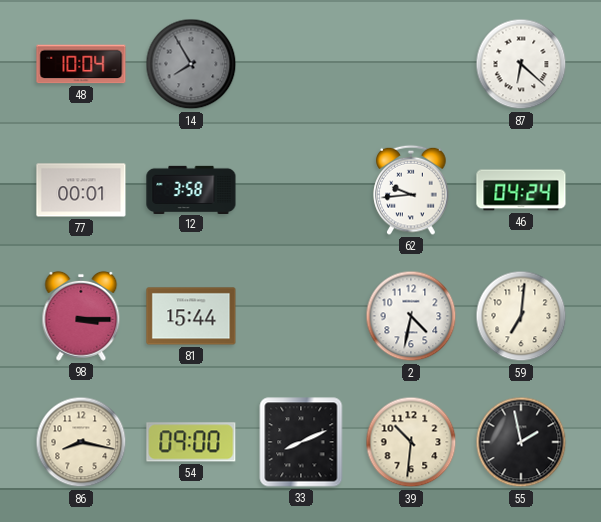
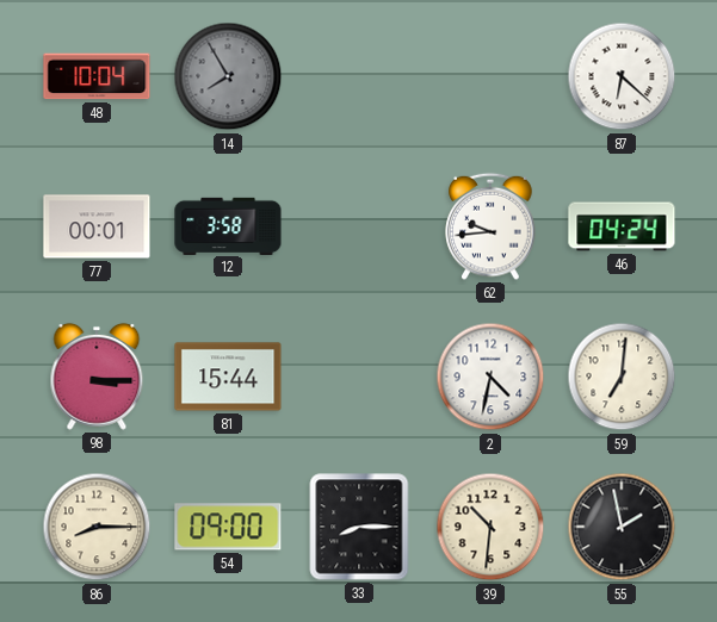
86: 8:17 -> 8:15
33: 8:11 -> 8:15
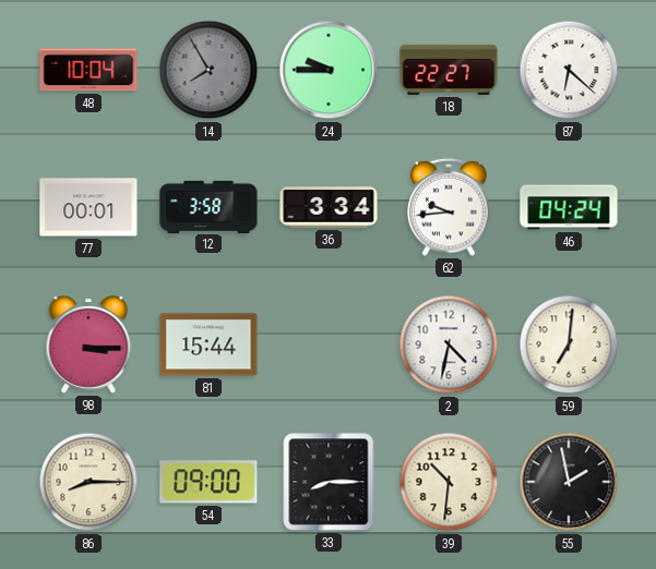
24: none -> 9:45
18: none -> 22:27
36: none -> 3:34
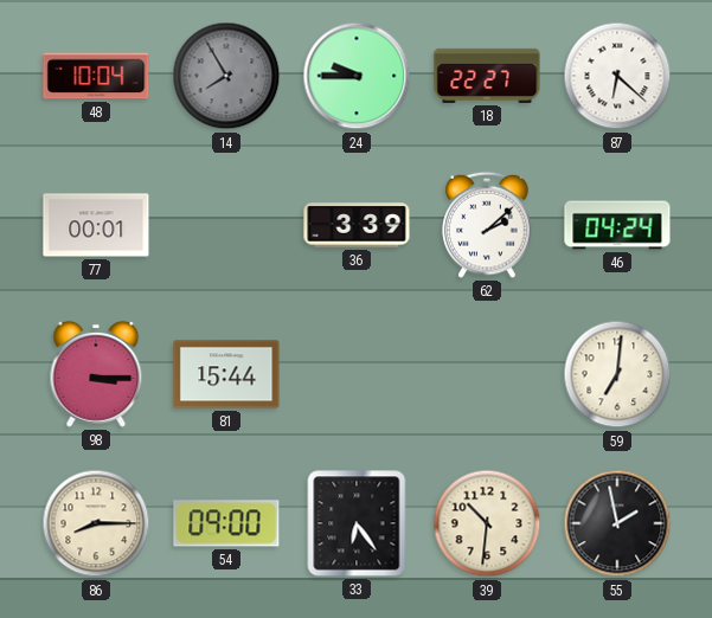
12: 3:58 -> none
36: 3:34 -> 3:39
62: 9:44 -> 2:08
2: 4:32 -> none
33: 8:15 -> 6:24
